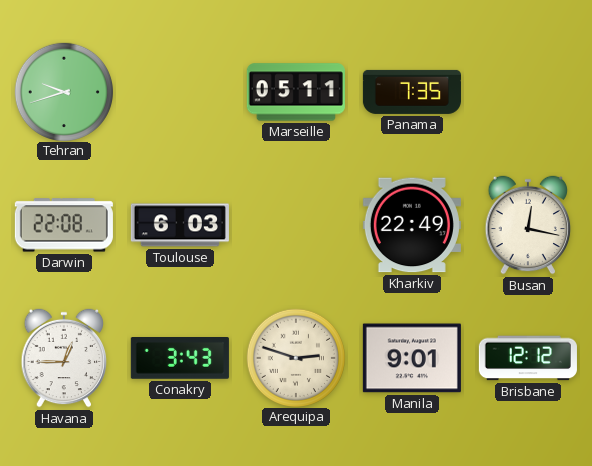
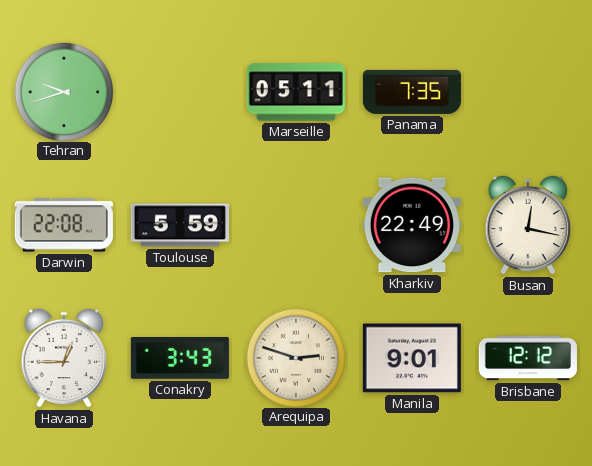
Toulouse: 6:03 -> 5:59
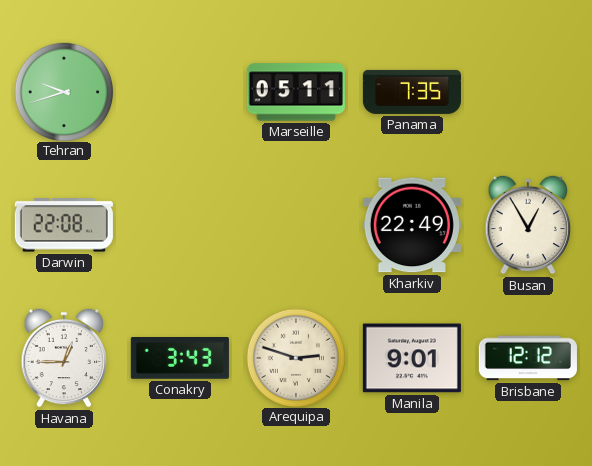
Toulouse: 5:59 -> none
Busan: 12:17 -> 12:55
